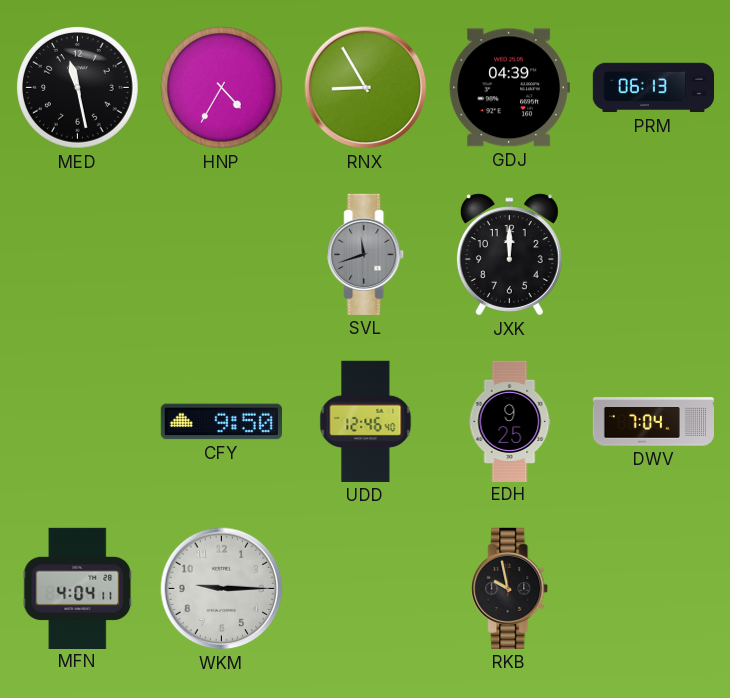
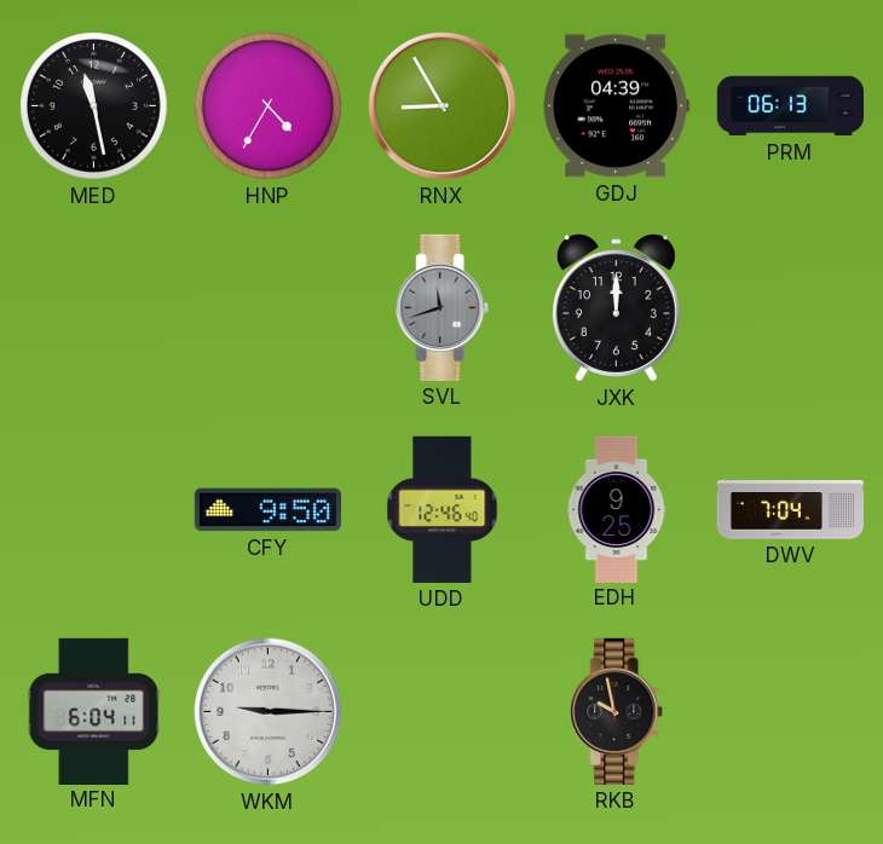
MFN: 4:04 -> 6:04
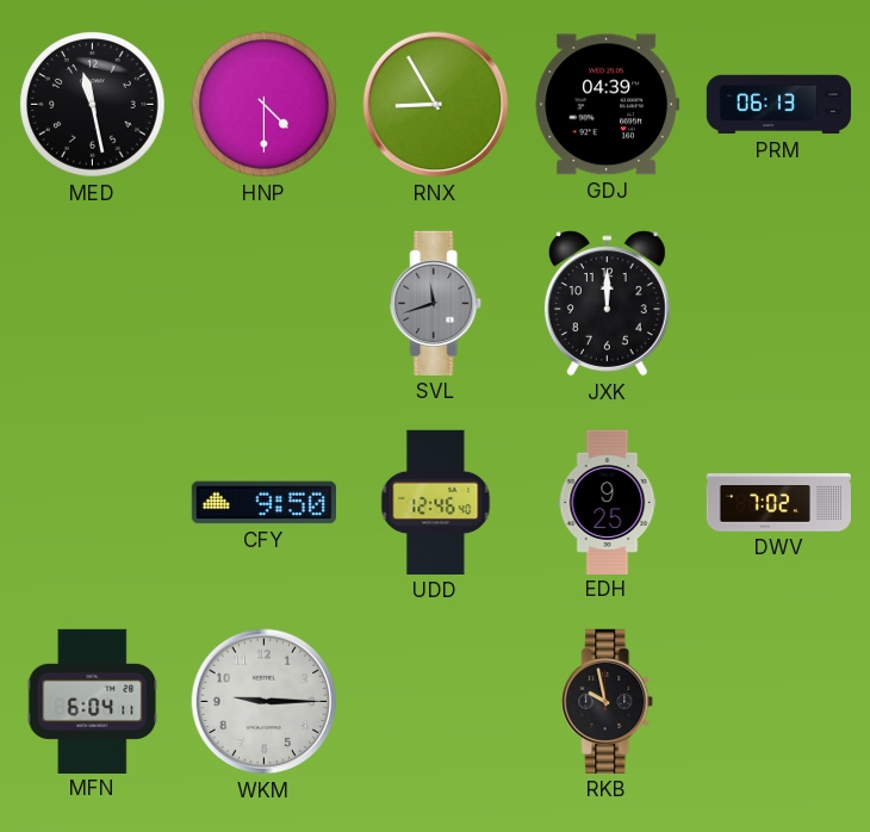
HNP: 4:35 -> 4:30
DWV: 7:04 -> 7:02
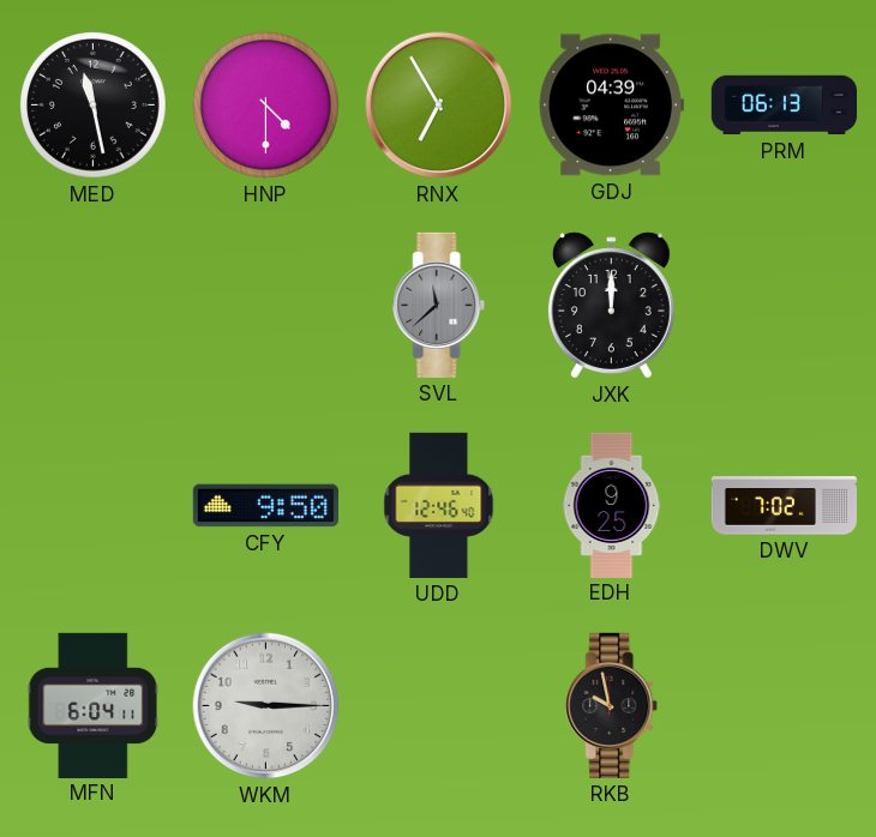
RNX: 8:55 -> 6:55
SVL: 11:42 -> 11:38
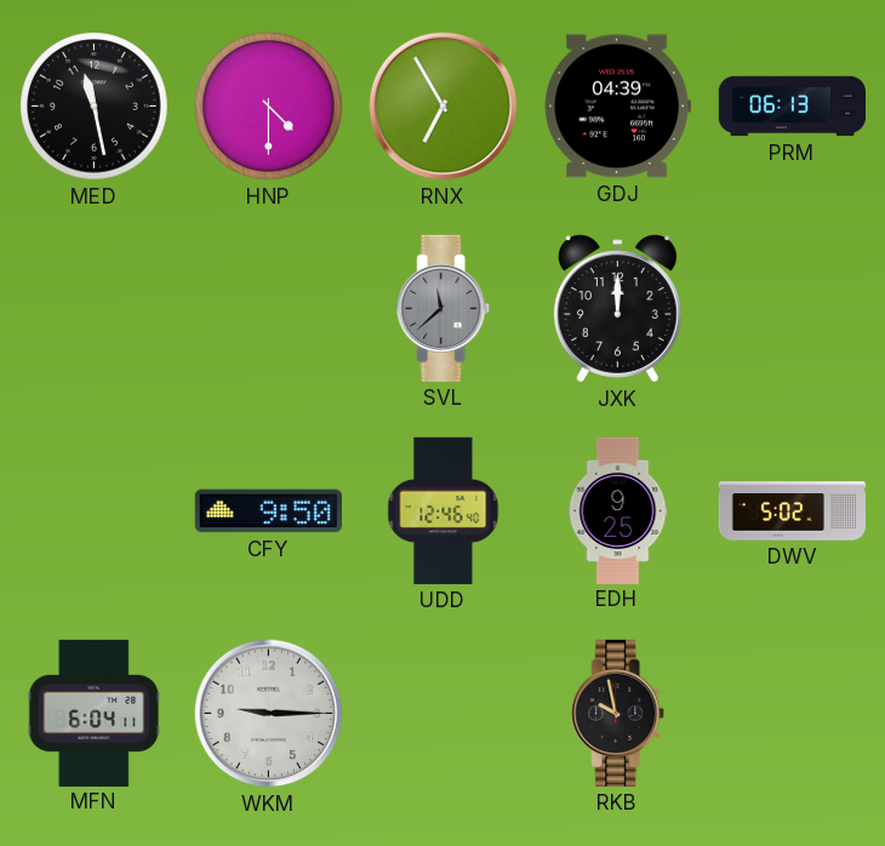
DWV: 7:02 -> 5:02
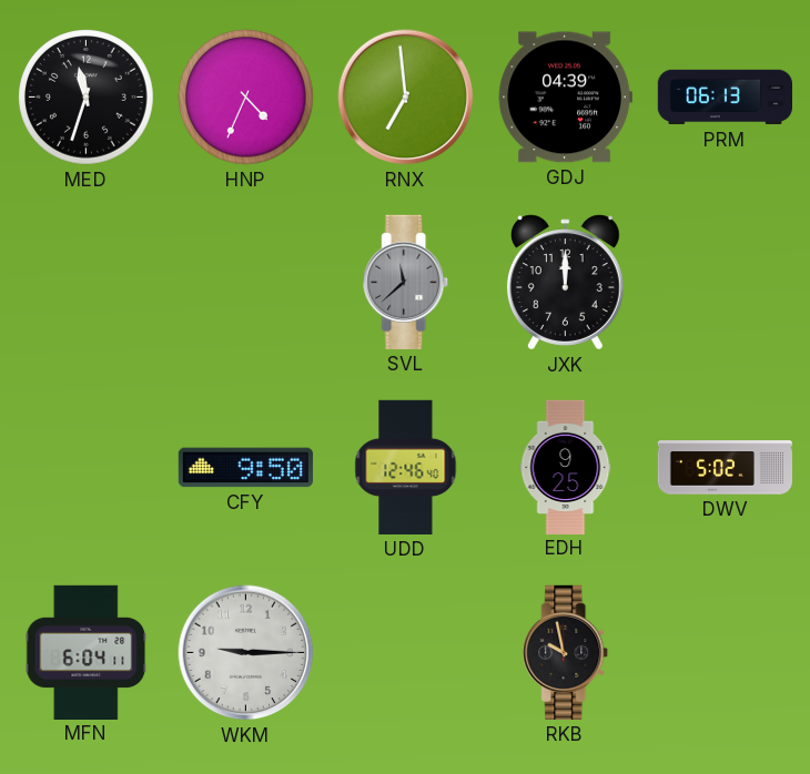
MED: 11:28 -> 11:33
HNP: 4:30 -> 4:34
RNX: 6:55 -> 6:59
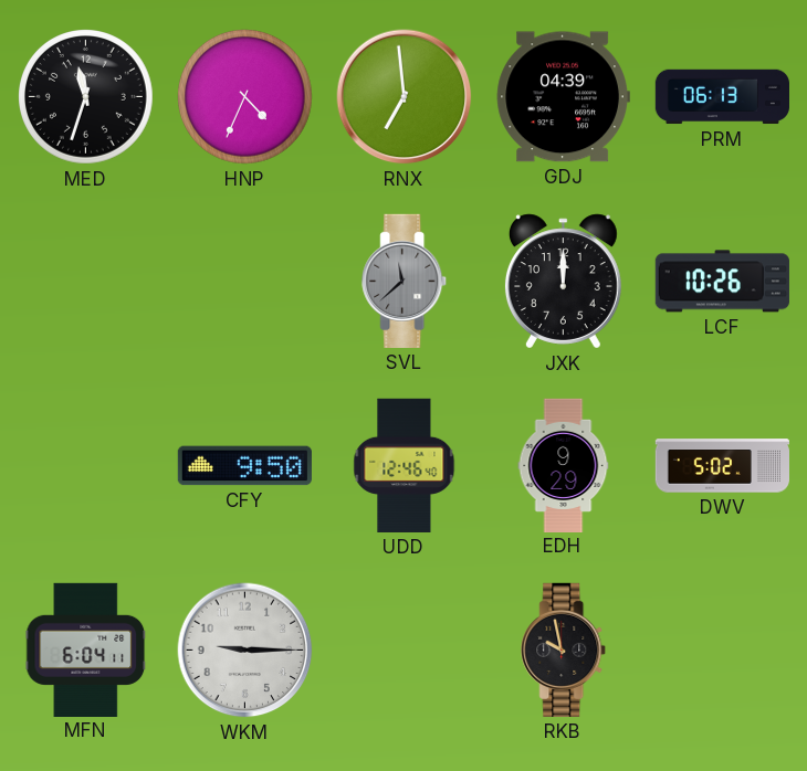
LCF: none -> 10:26
EDH: 9:25 -> 9:29
